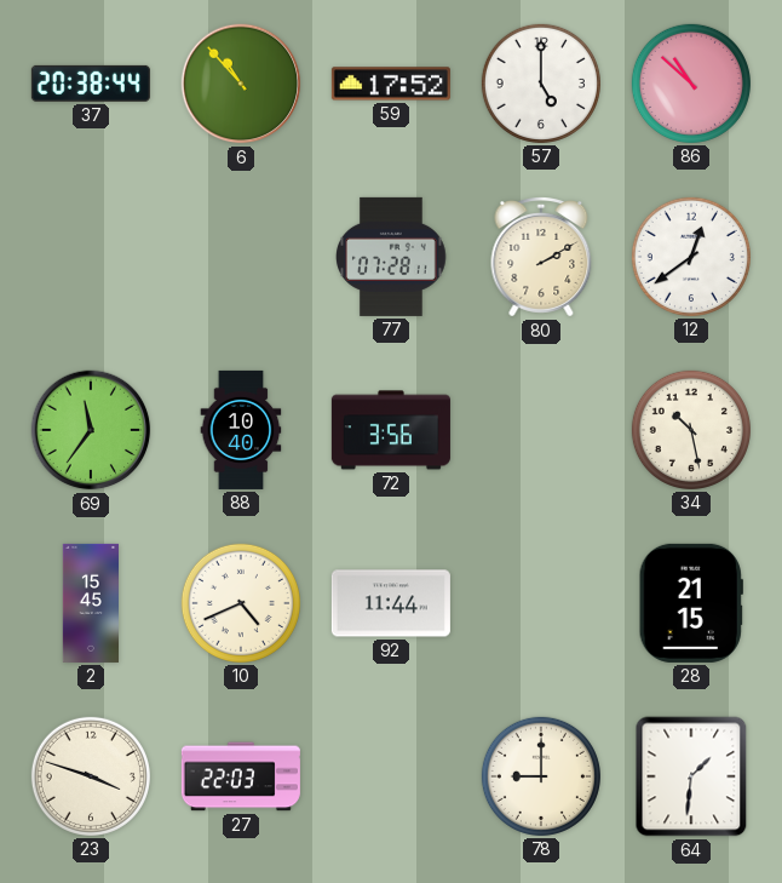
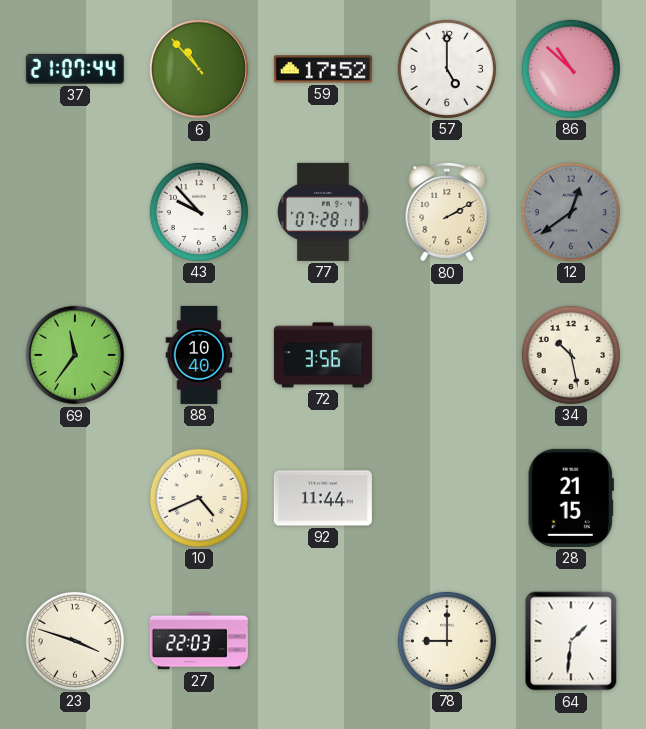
37: 20:38 -> 21:07
43: none -> 9:53
12 dial: white -> grey
2: 15:45 -> none
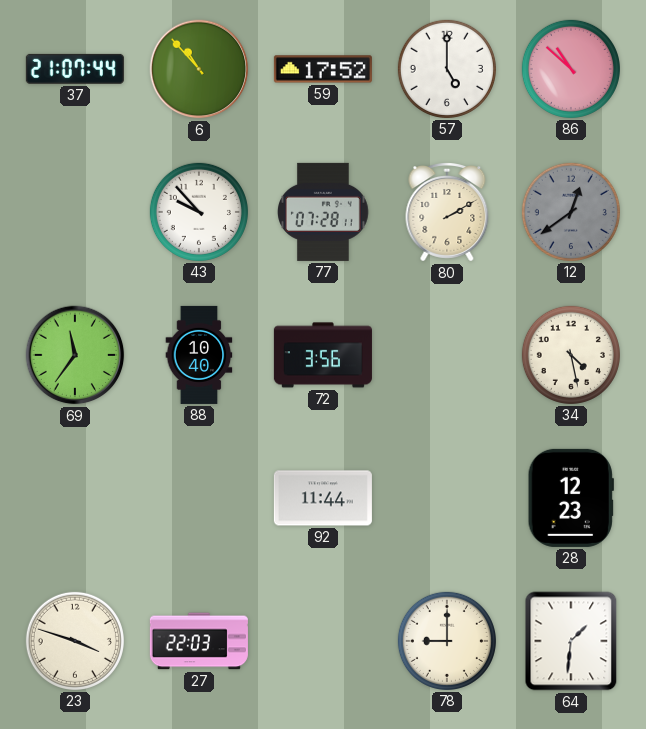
34: 10:28 -> 4:28
10: 4:41 -> none
28: 21:15 -> 12:23
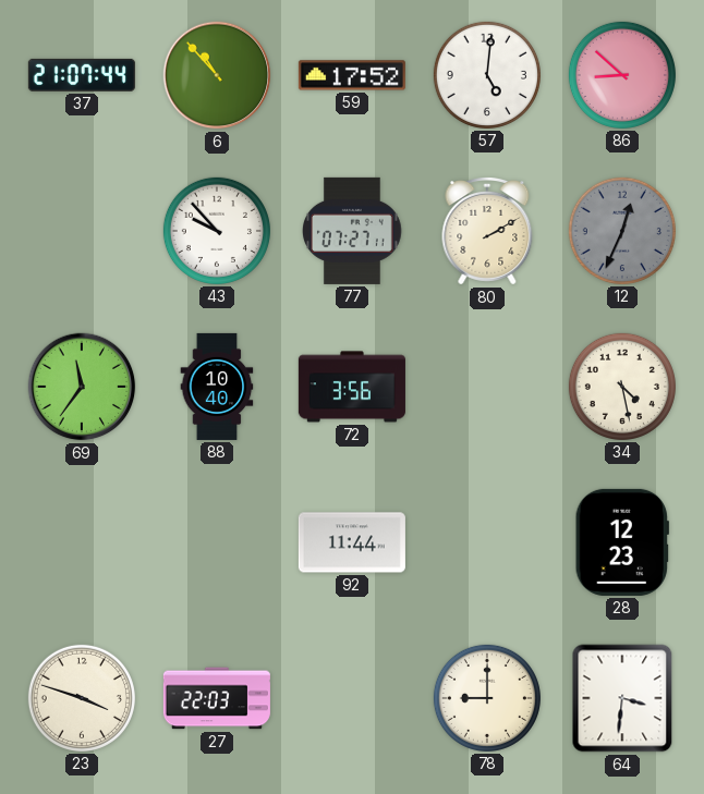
57: 5:00 -> 5:01
86: 10:52 -> 8:52
77: 07:28 -> 07:27
12: 12:39 -> 12:34
64: 1:31 -> 3:31
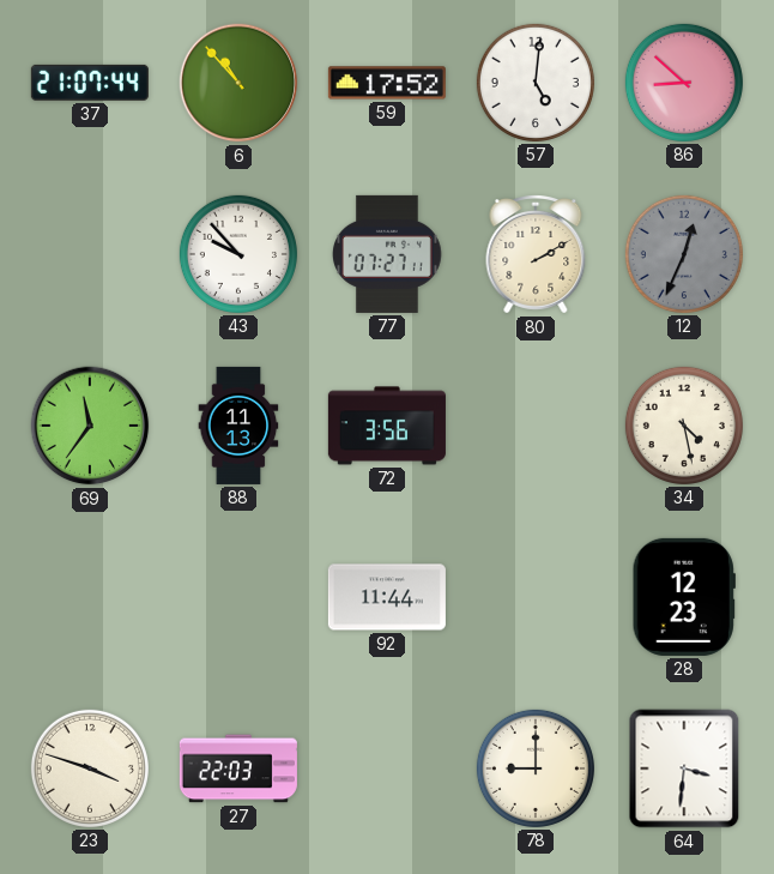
88: 10:40 -> 11:13
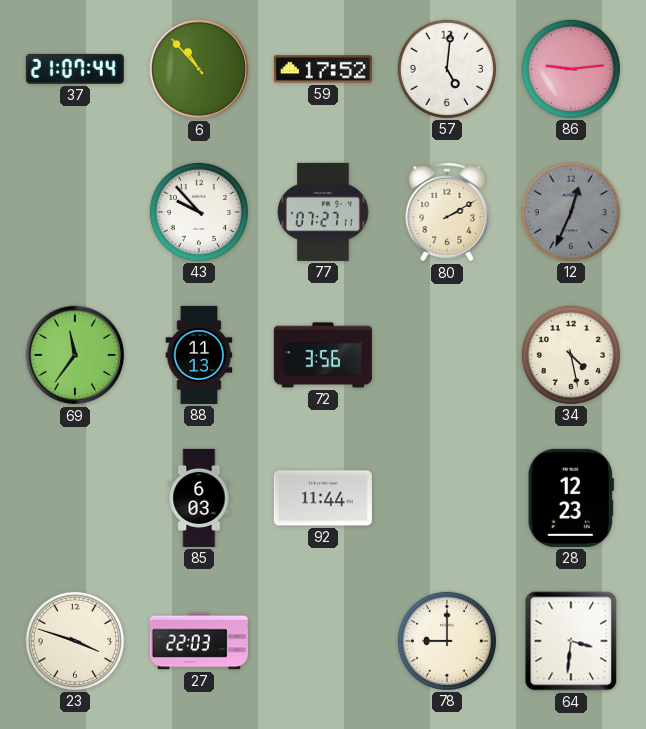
86: 8:52 -> 9:14
85: none -> 6:03
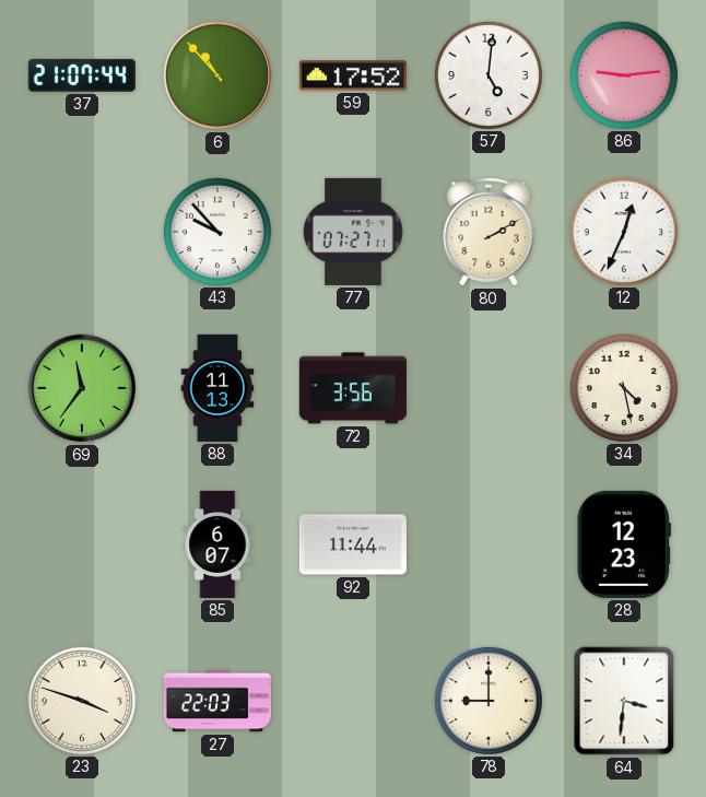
12 dial: grey -> white
85: 6:03 -> 6:07
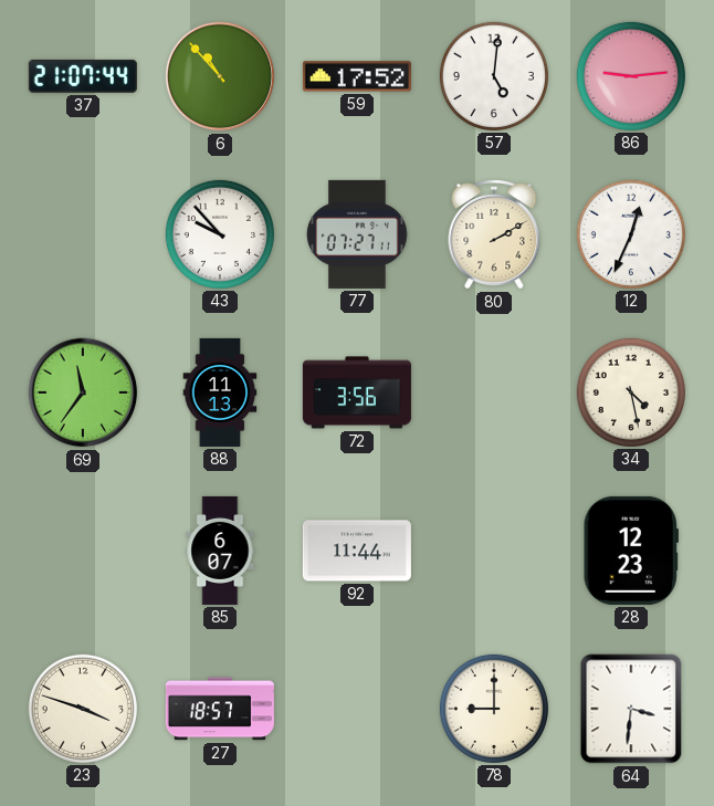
27: 22:03 -> 18:57
